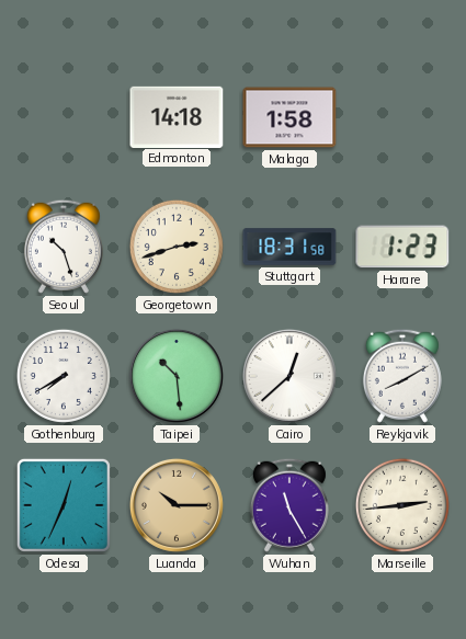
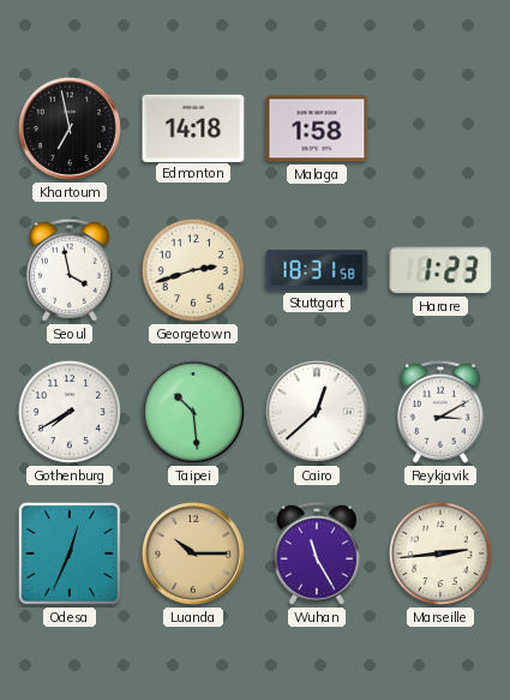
Khartoum: none -> 6:58
Seoul: 10:27 -> 3:58
Reykjavik: 8:10 -> 3:10
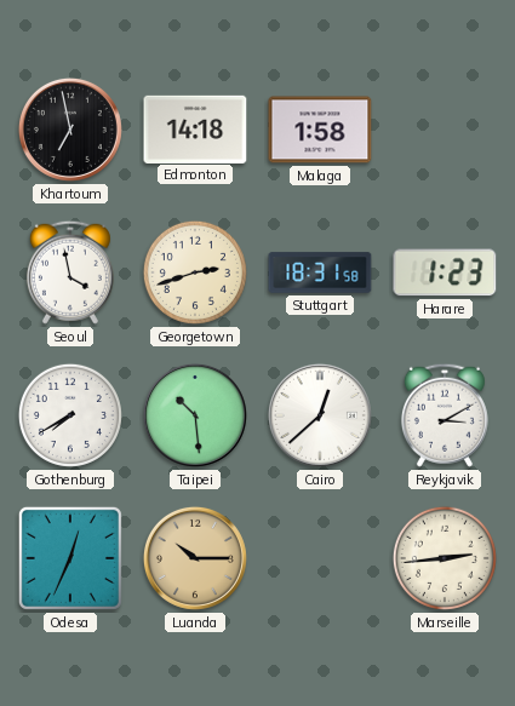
Wuhan: 11:25 -> none
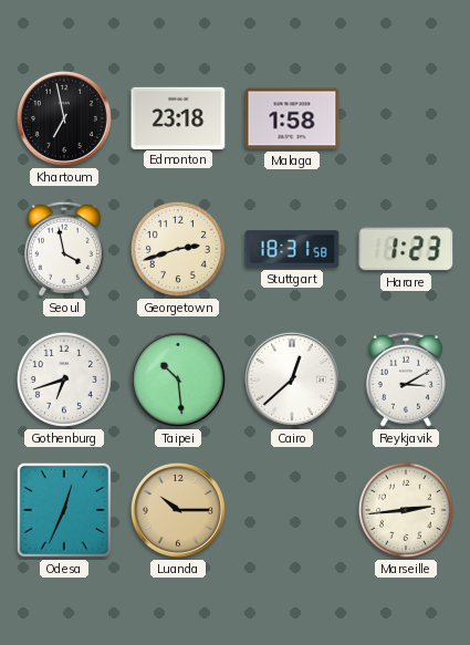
Edmonton: 14:18 -> 23:18
Gothenburg: 7:40 -> 6:42
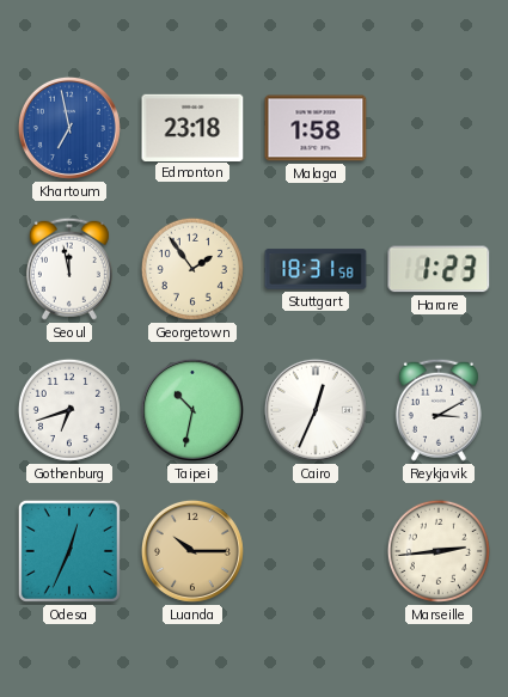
Khartoum dial: black -> blue
Seoul: 3:58 -> 11:58
Georgetown: 2:42 -> 1:54
Taipei: 10:29 -> 10:32
Cairo: 12:38 -> 12:34
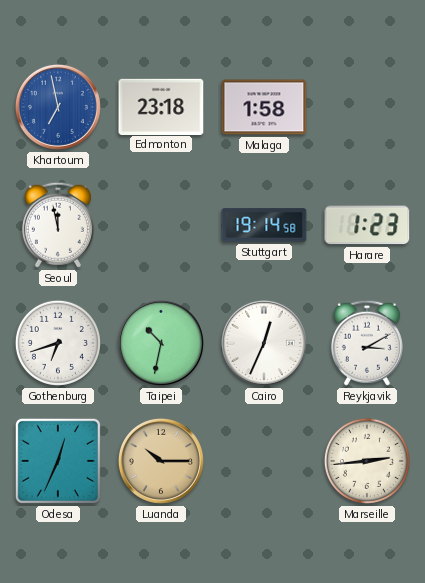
Georgetown: 1:54 -> none
Stuttgart: 18:31 -> 19:14
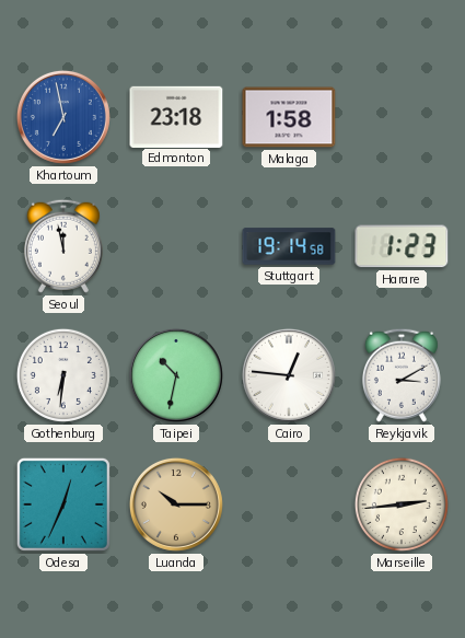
Gothenburg: 6:42 -> 6:31
Cairo: 12:34 -> 12:46
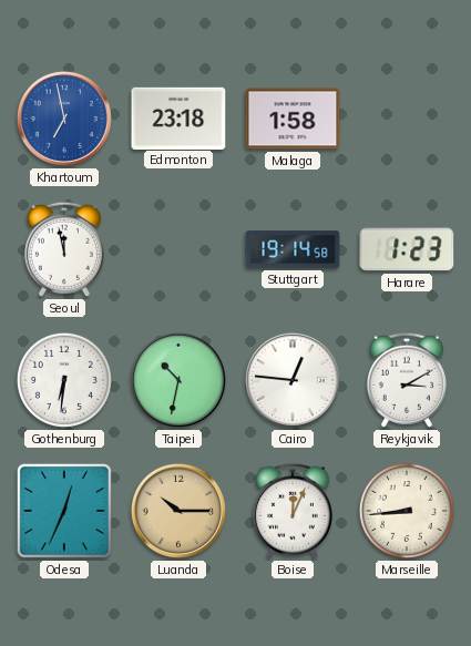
Boise: none -> 12:04
Marseille: 2:44 -> 8:44
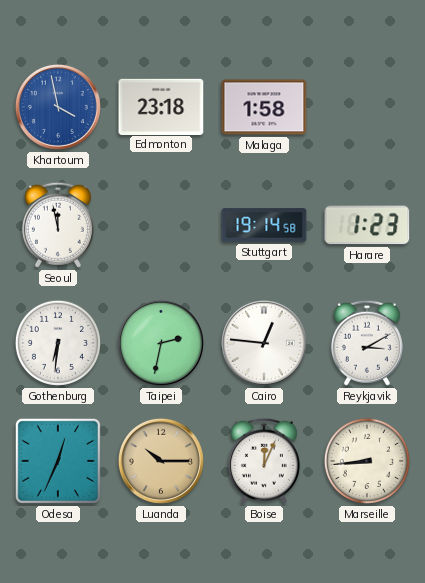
Khartoum: 6:58 -> 3:58
Taipei: 10:32 -> 2:32
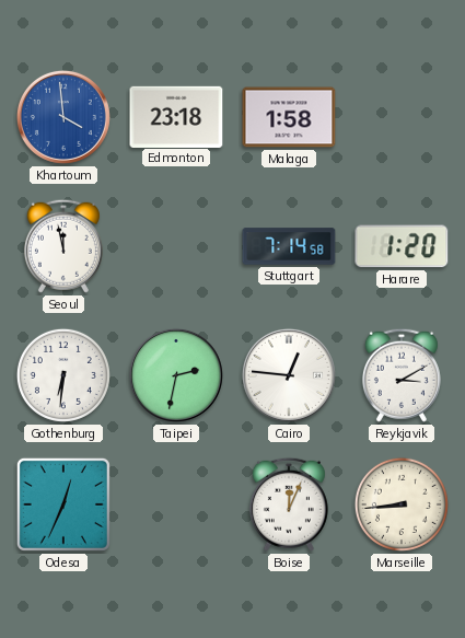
Khartoum: 3:58 -> 3:59
Stuttgart: 19:14 -> 7:14
Harare: 1:23 -> 1:20
Luanda: 10:15 -> none
